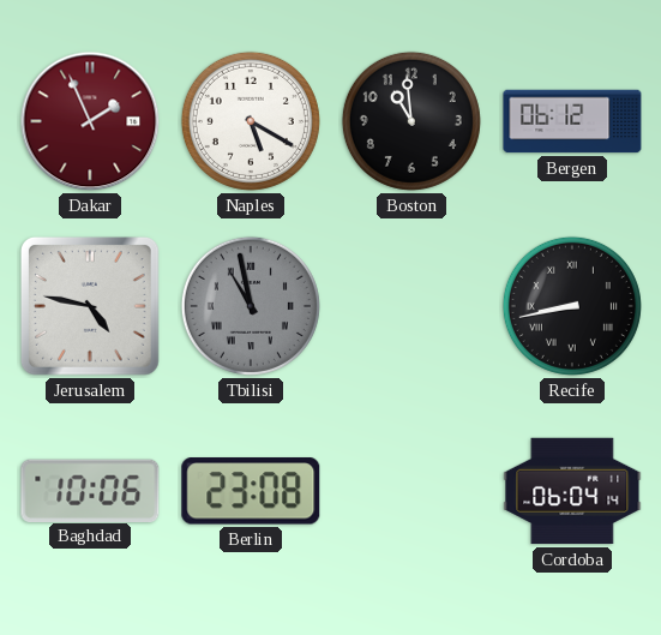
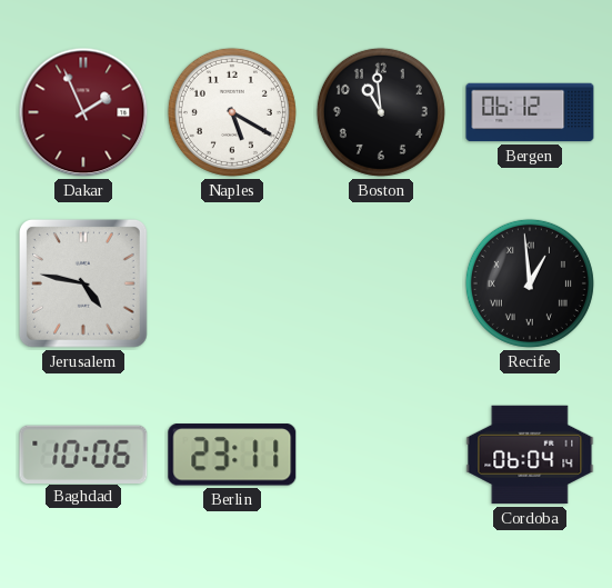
Tbilisi: 10:58 -> none
Recife: 8:43 -> 12:59
Berlin: 23:08 -> 23:11
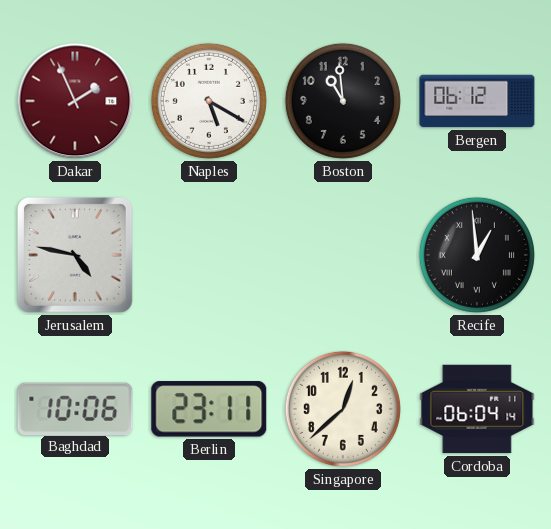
Singapore: none -> 12:38
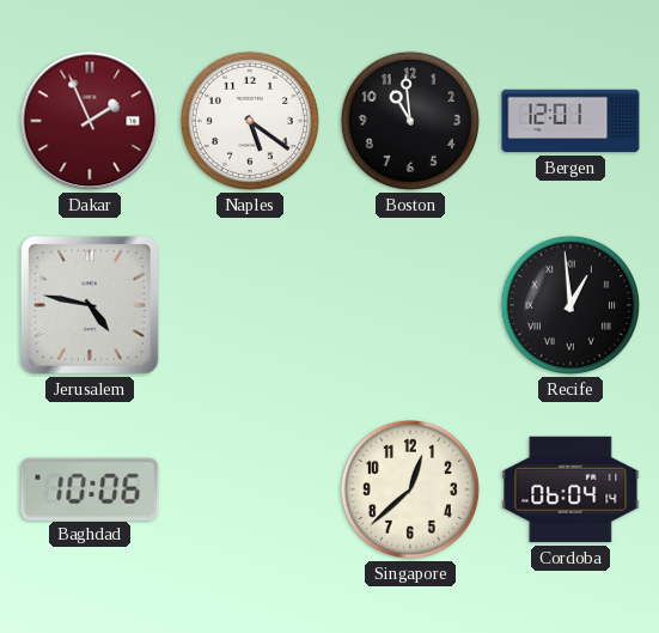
Naples: 5:20 -> 5:21
Bergen: 06:12 -> 12:01
Berlin: 23:11 -> none
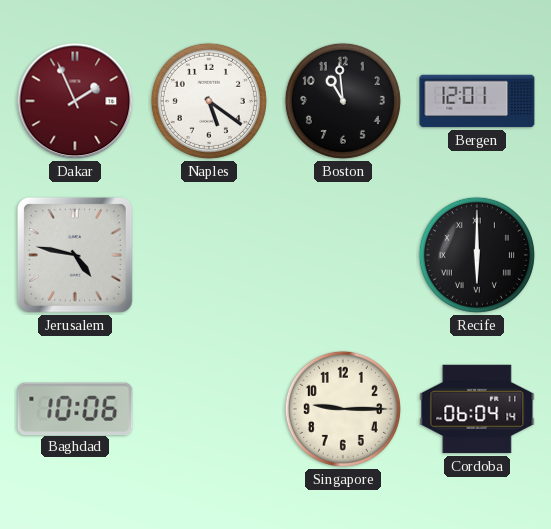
Recife: 12:59 -> 6:00
Singapore: 12:38 -> 9:15
